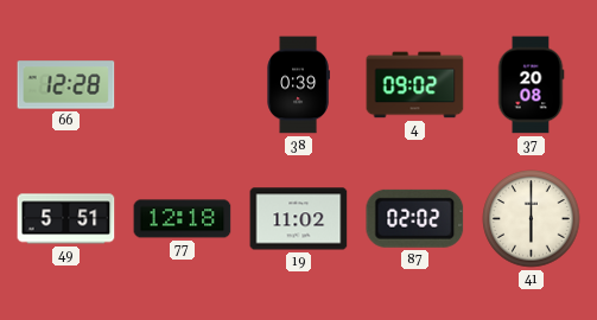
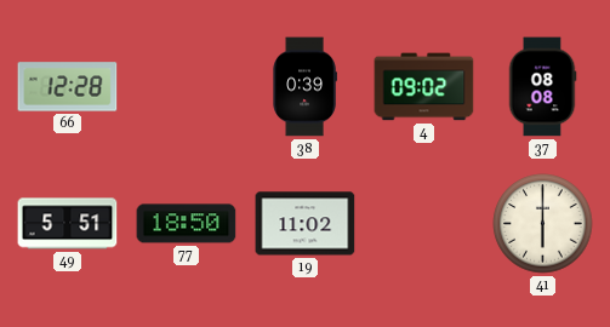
37: 20:08 -> 08:08
77: 12:18 -> 18:50
87: 02:02 -> none
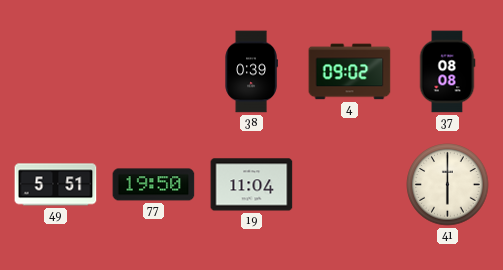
66: 12:28 -> none
77: 18:50 -> 19:50
19: 11:02 -> 11:04
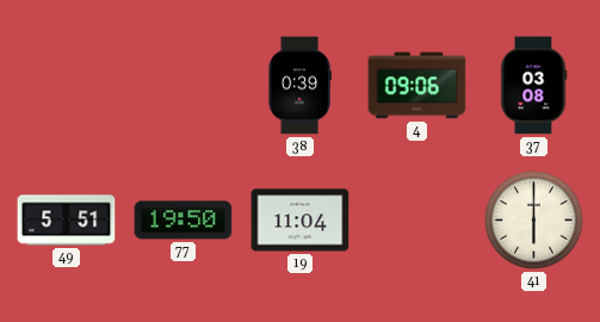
4: 09:02 -> 09:06
37: 08:08 -> 03:08
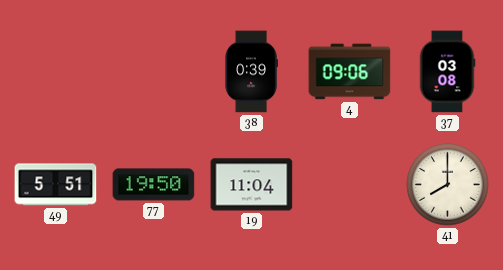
41: 6:00 -> 8:00
